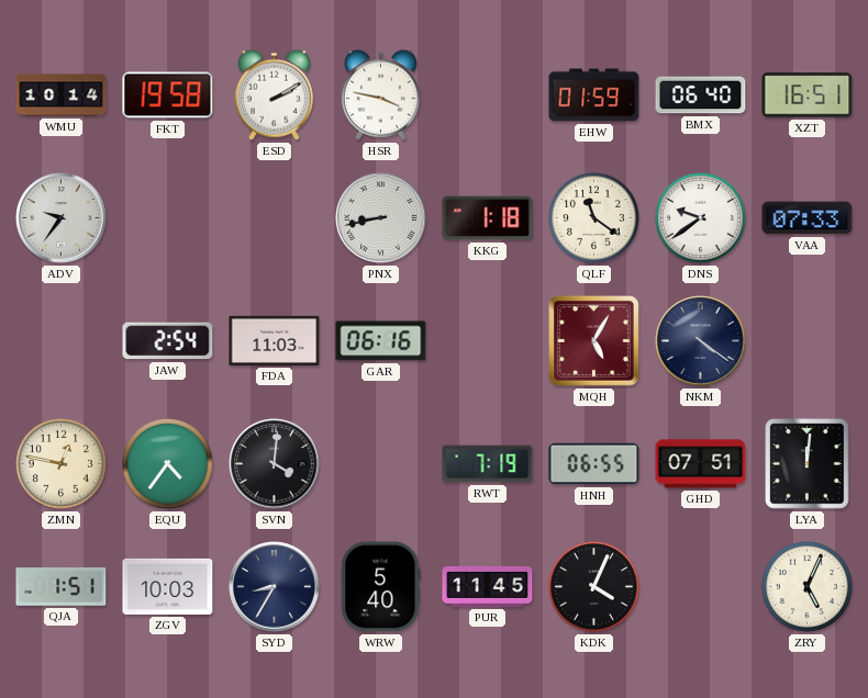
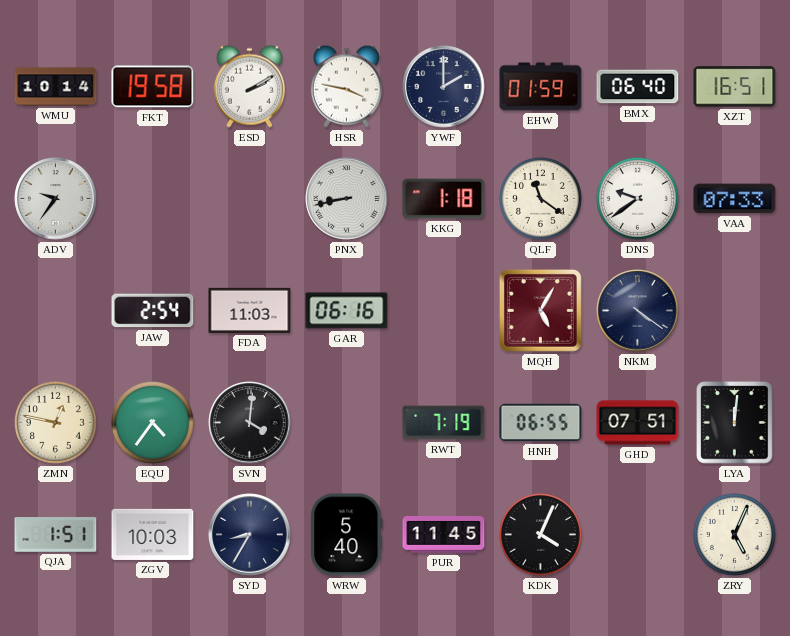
YWF: none -> 2:00
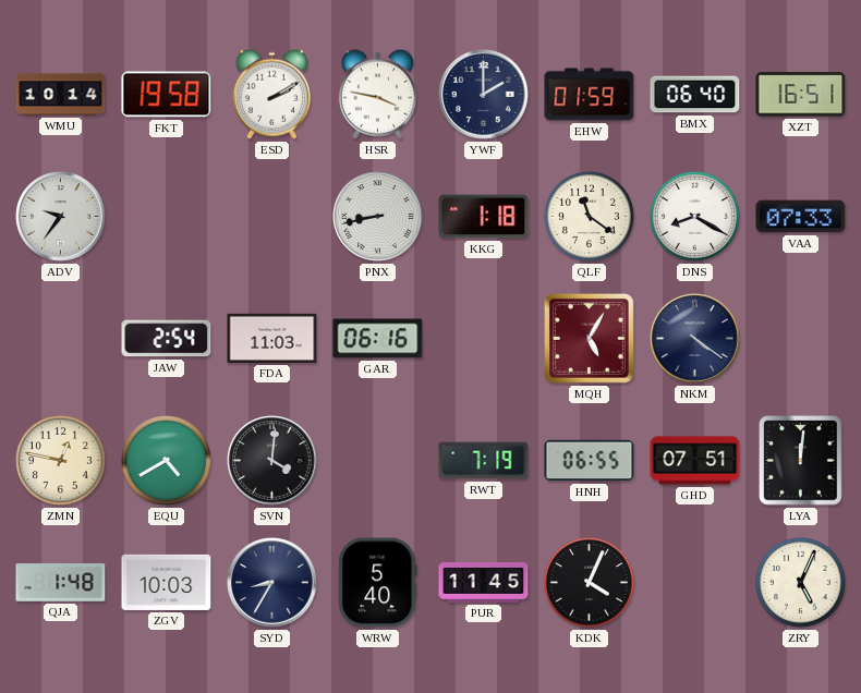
DNS: 9:39 -> 8:20
EQU: 4:36 -> 4:40
QJA: 1:51 -> 1:48
